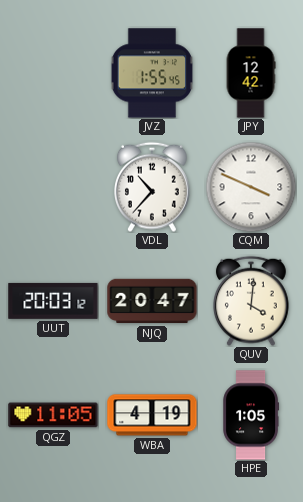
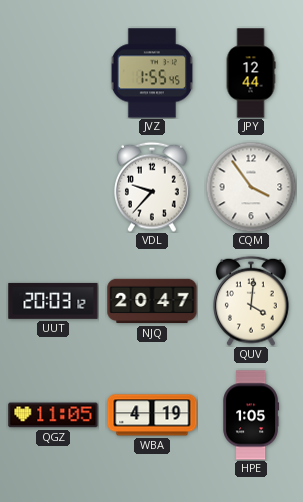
JPY: 12:42 -> 12:44
VDL: 10:37 -> 9:37
CQM: 3:49 -> 3:54
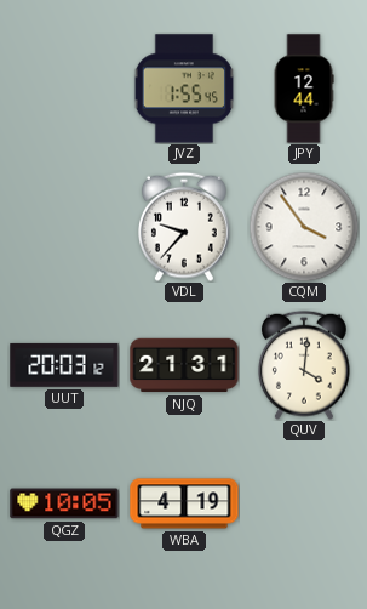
NJQ: 20:47 -> 21:31
QGZ: 11:05 -> 10:05
HPE: 1:05 -> none
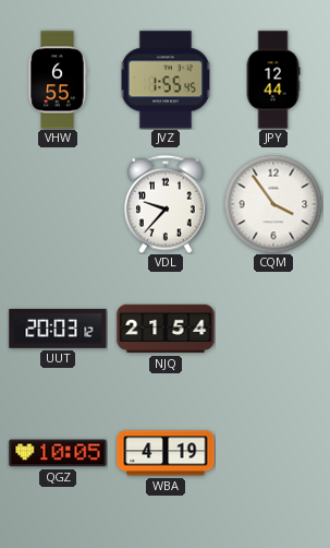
VHW: none -> 6:55
NJQ: 21:31 -> 21:54
QUV: 4:01 -> none
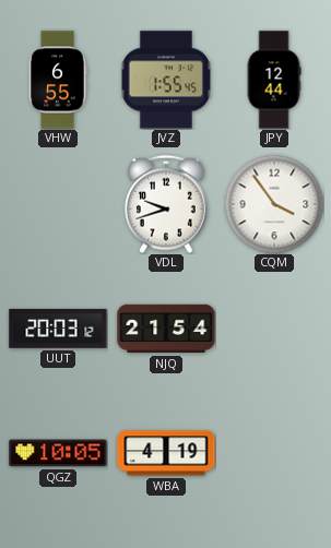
VDL: 9:37 -> 9:42
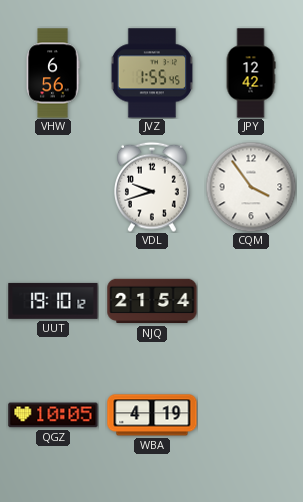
VHW: 6:55 -> 6:56
JPY: 12:44 -> 12:42
UUT: 20:03 -> 19:10
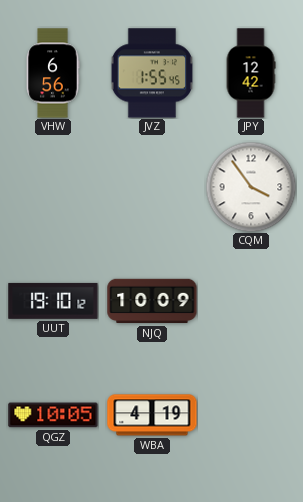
VDL: 9:42 -> none
NJQ: 21:54 -> 10:09
